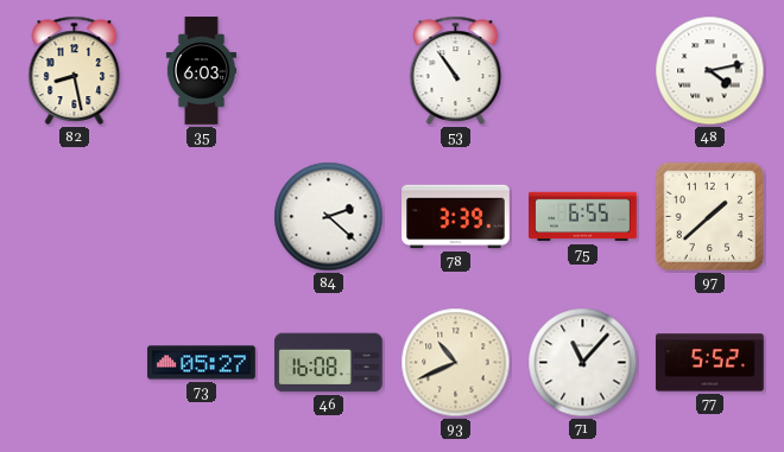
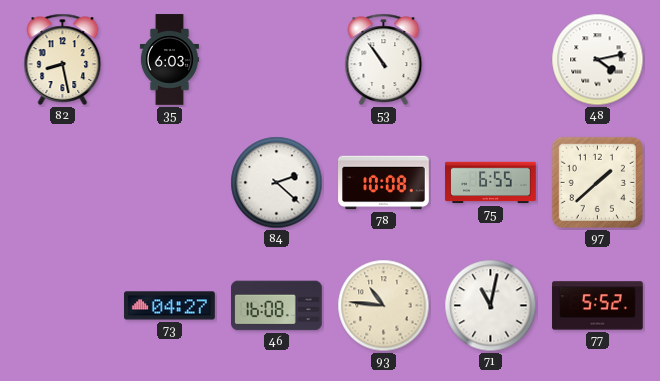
78: 3:39 -> 10:08
73: 05:27 -> 04:27
93: 10:41 -> 10:46
71: 11:07 -> 11:02
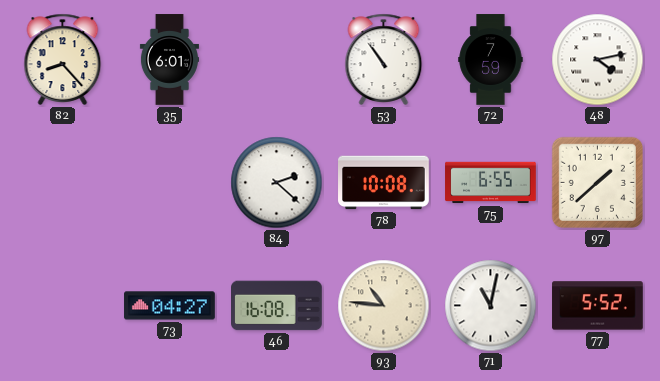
82: 8:28 -> 8:23
35: 6:03 -> 6:01
72: none -> 7:59
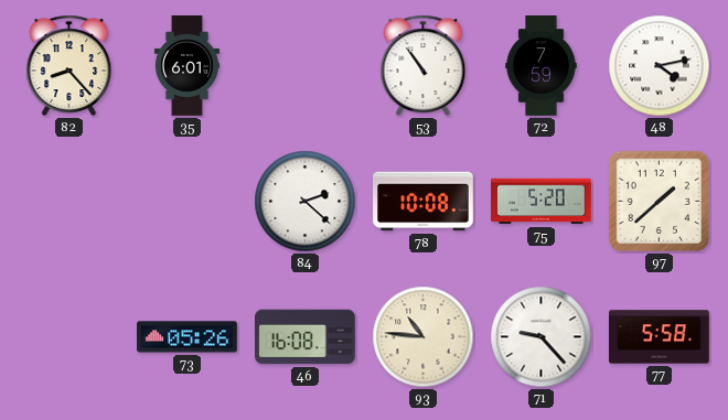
75: 6:55 -> 5:20
73: 04:27 -> 05:26
71: 11:02 -> 9:23
77: 5:52 -> 5:58
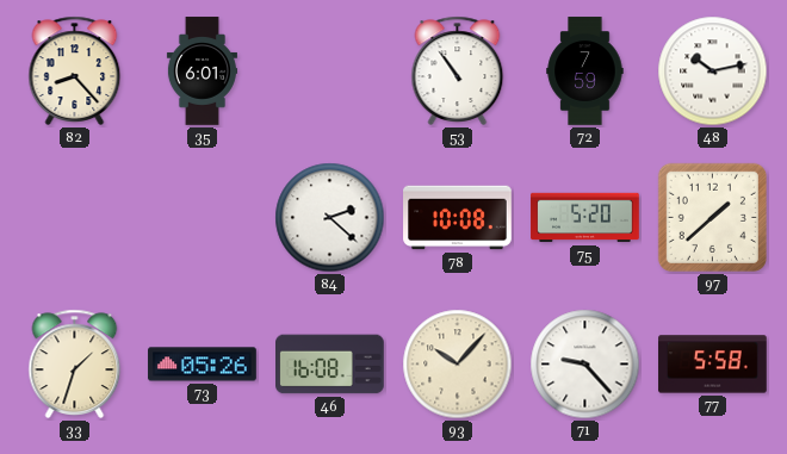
48: 4:13 -> 10:13
33: none -> 1:33
93: 10:46 -> 10:07
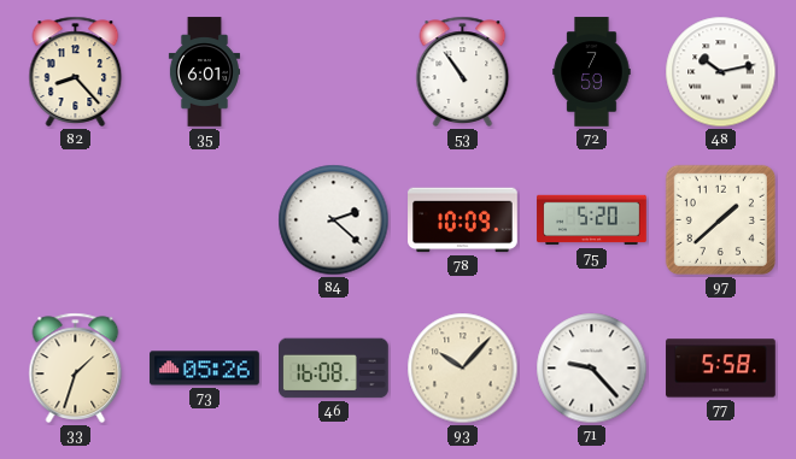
78: 10:08 -> 10:09
